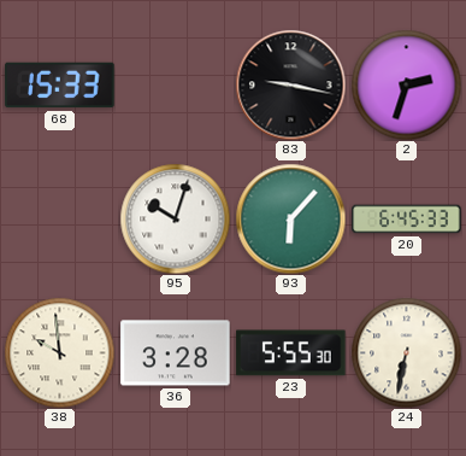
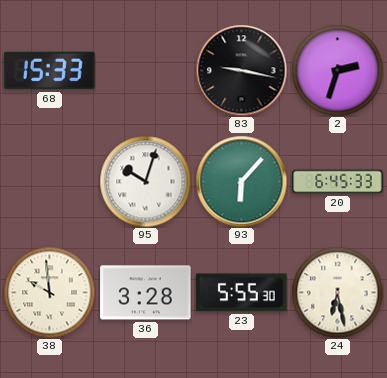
24: 6:32 -> 6:28
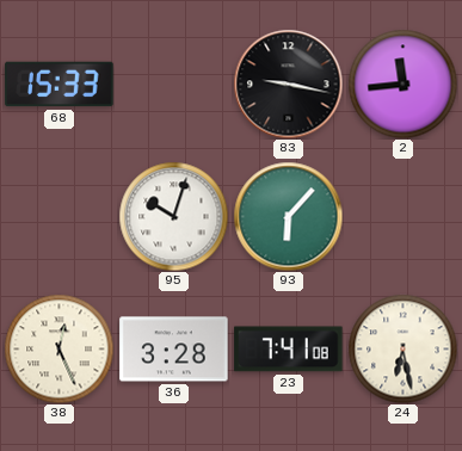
2: 2:33 -> 11:44
20: 6:45 -> none
38: 9:59 -> 12:26
23: 5:55 -> 7:41
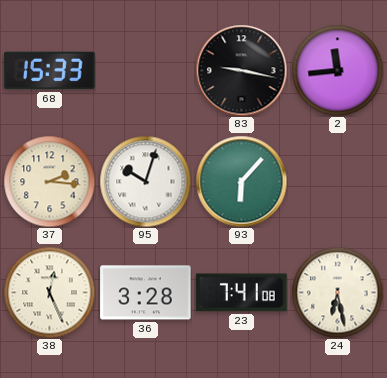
37: none -> 2:16
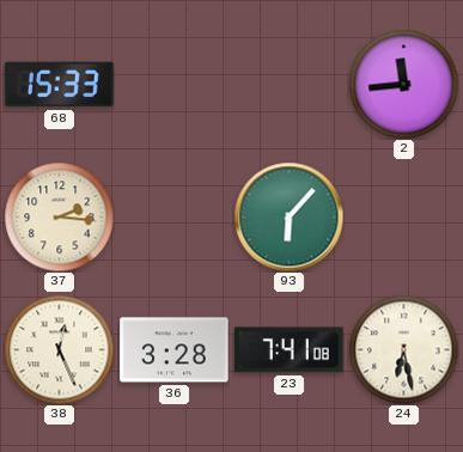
83: 9:17 -> none
95: 10:03 -> none
